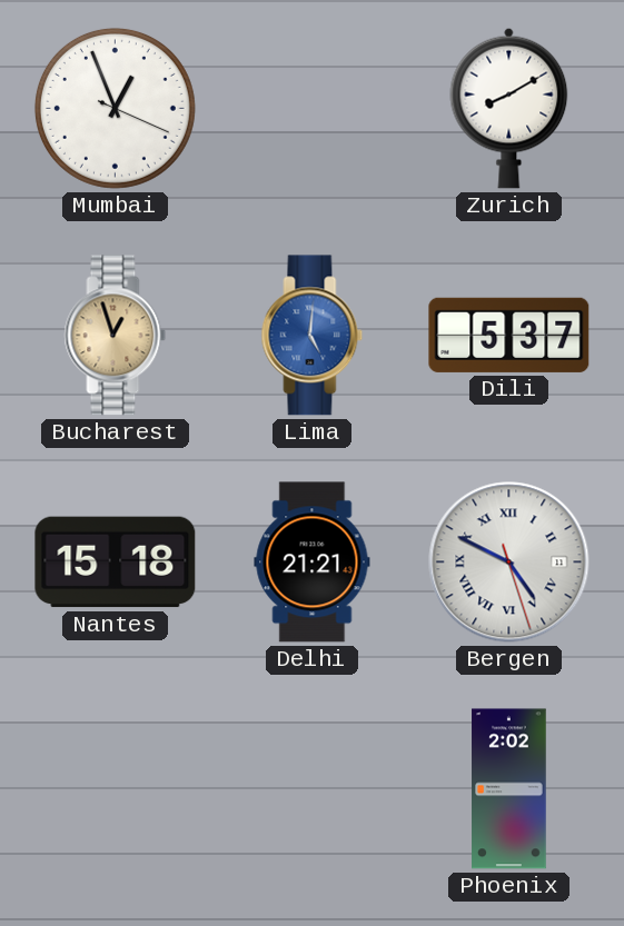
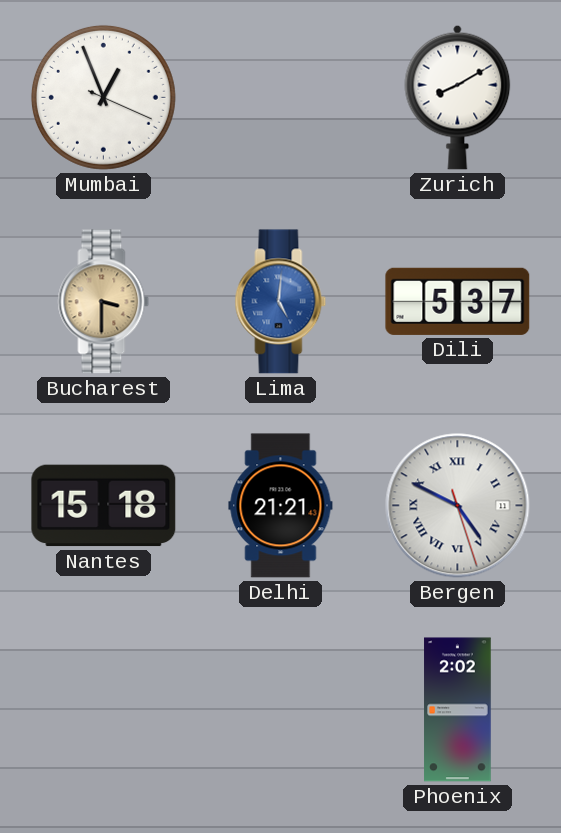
Bucharest: 12:57 -> 3:30
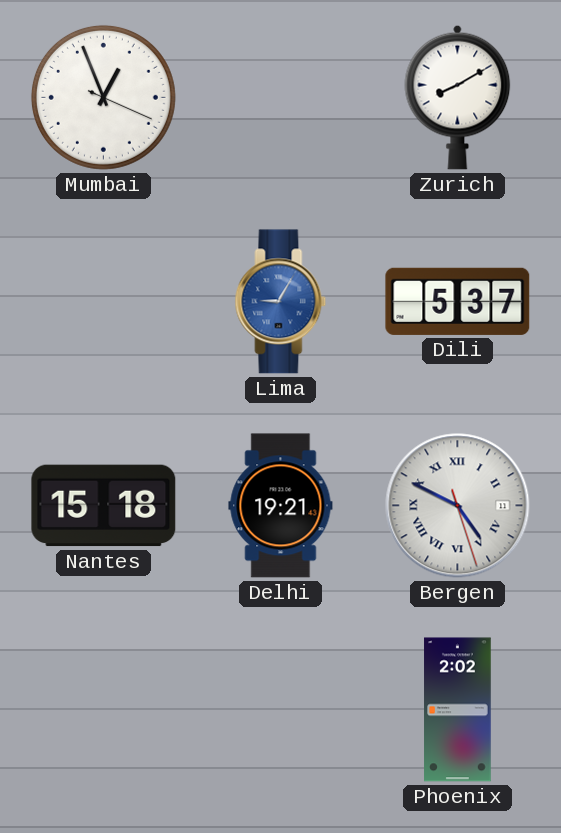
Bucharest: 3:30 -> none
Lima: 5:01 -> 9:05
Delhi: 21:21 -> 19:21
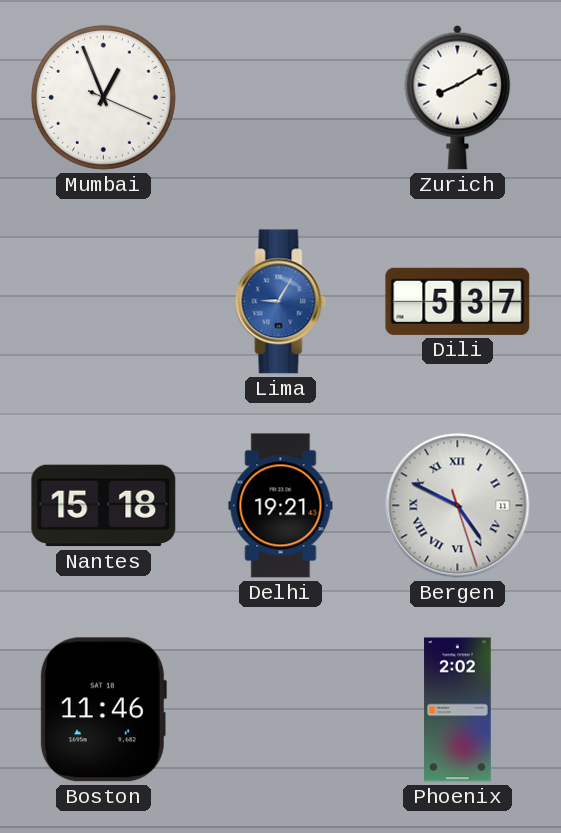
Boston: none -> 11:46
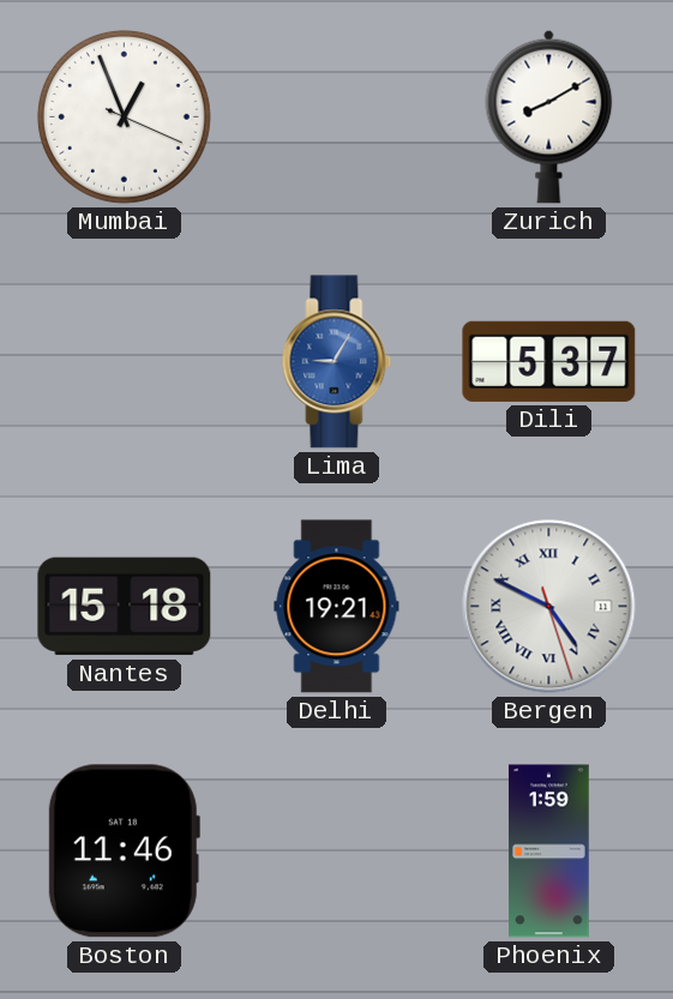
Phoenix: 2:02 -> 1:59
